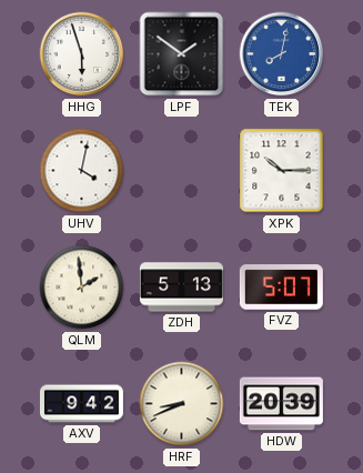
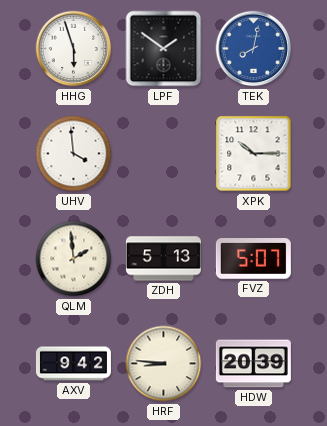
UHV: 4:02 -> 3:59
HRF: 8:41 -> 8:46
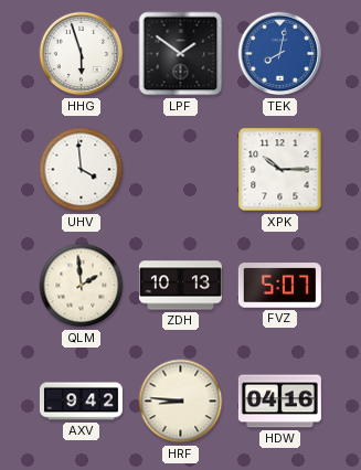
ZDH: 5:13 -> 10:13
HDW: 20:39 -> 04:16
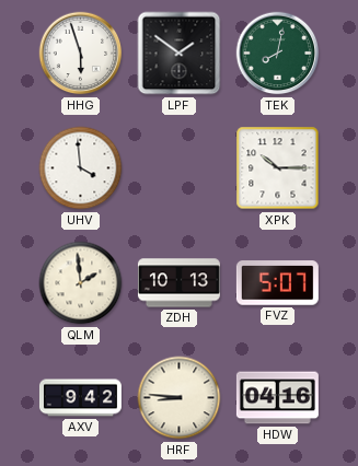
TEK dial: blue -> green
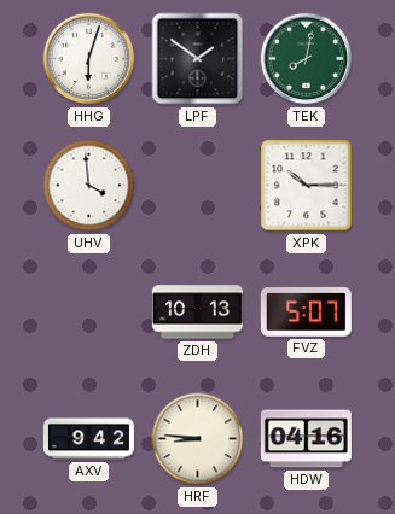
HHG: 5:57 -> 6:03
QLM: 1:59 -> none
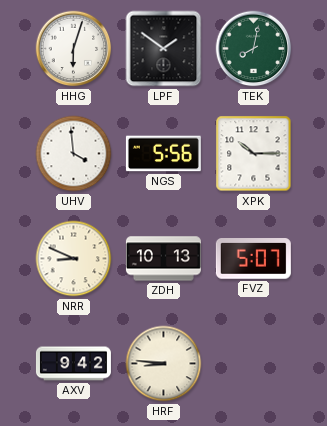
NGS: none -> 5:56
NRR: none -> 8:49
HDW: 04:16 -> none
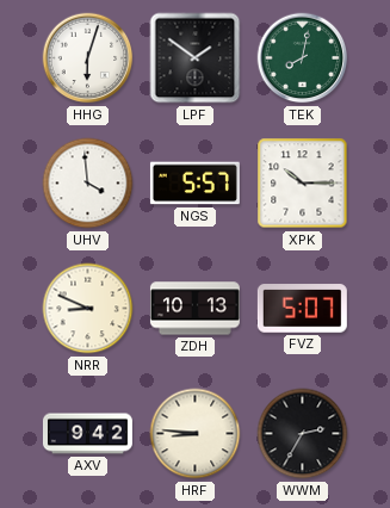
NGS: 5:56 -> 5:57
WWM: none -> 2:35
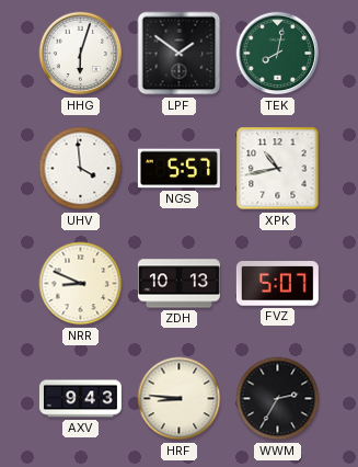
XPK: 10:15 -> 10:43
AXV: 9:42 -> 9:43
